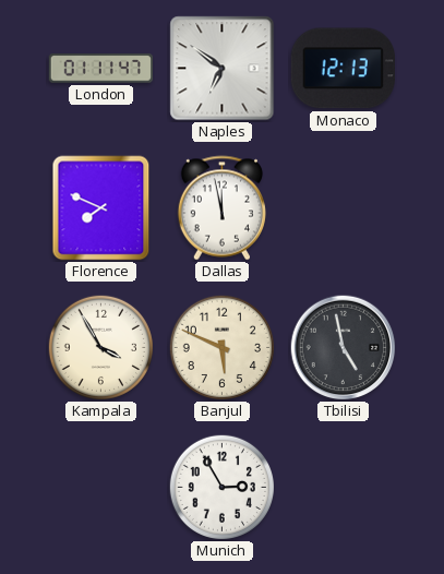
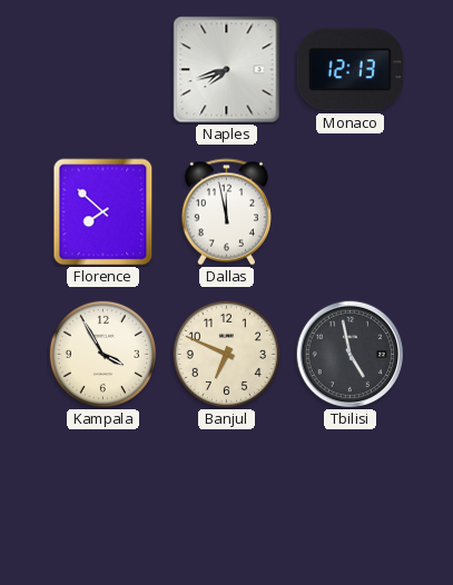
London: 01:11 -> none
Naples: 6:51 -> 7:42
Florence: 7:49 -> 7:52
Banjul: 5:49 -> 6:49
Munich: 2:55 -> none
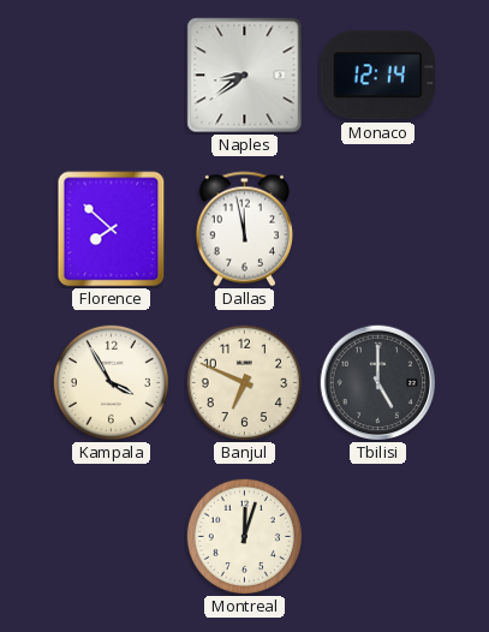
Naples: 7:42 -> 8:39
Monaco: 12:13 -> 12:14
Tbilisi: 4:58 -> 5:00
Montreal: none -> 12:03
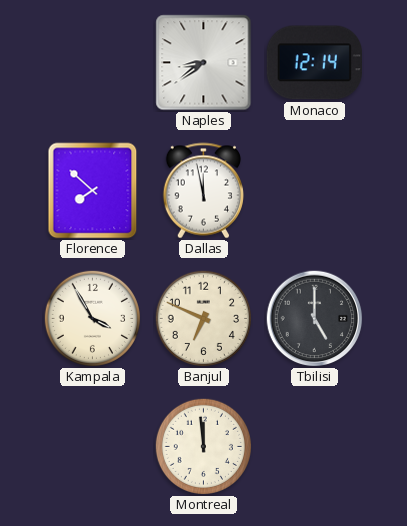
Montreal: 12:03 -> 11:59
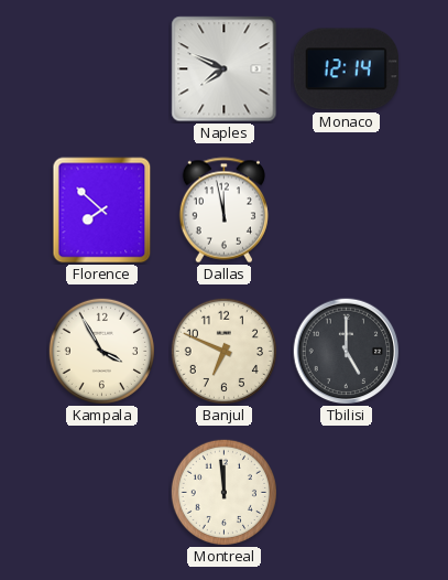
Naples: 8:39 -> 7:49
